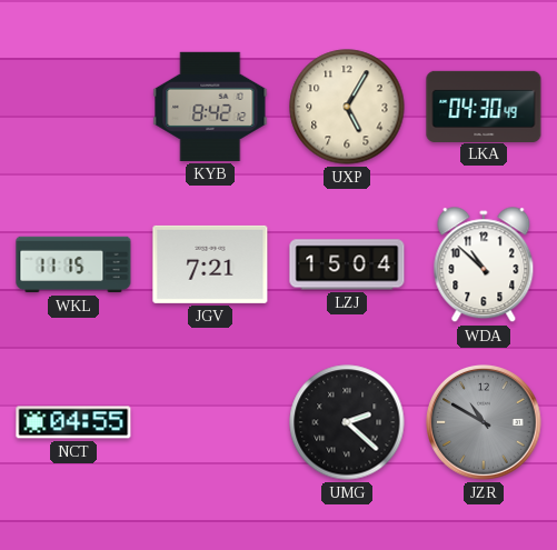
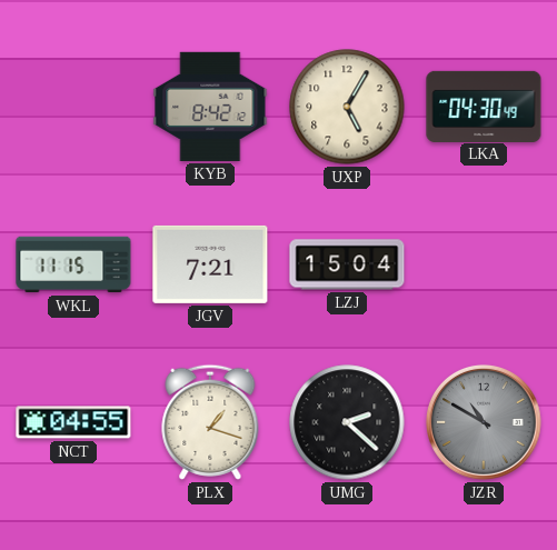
WDA: 10:52 -> none
PLX: none -> 1:18
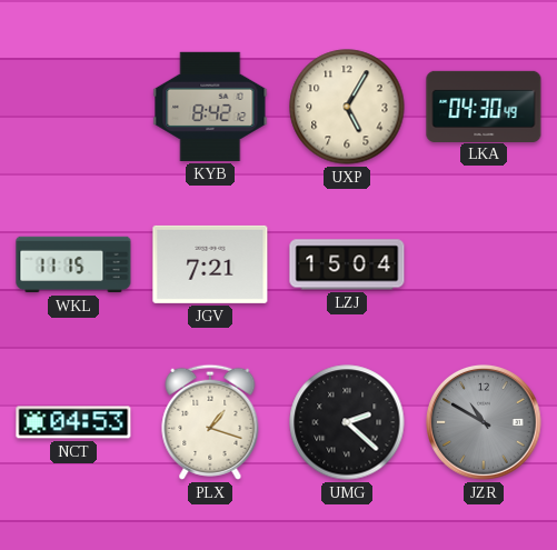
NCT: 04:55 -> 04:53
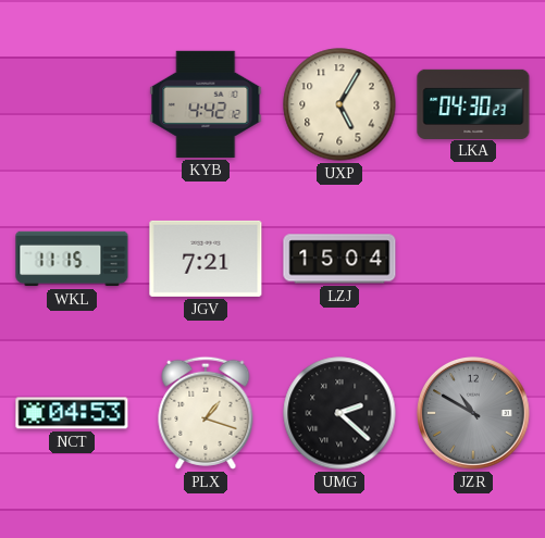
KYB: 8:42 -> 4:42
LKA: 04:30:49 -> 04:30:23
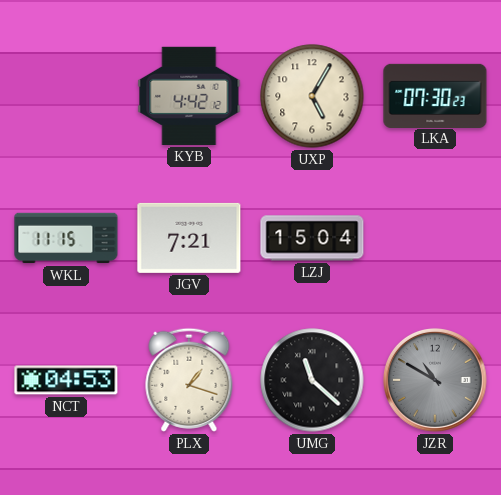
LKA: 04:30 -> 07:30
UMG: 2:22 -> 11:22
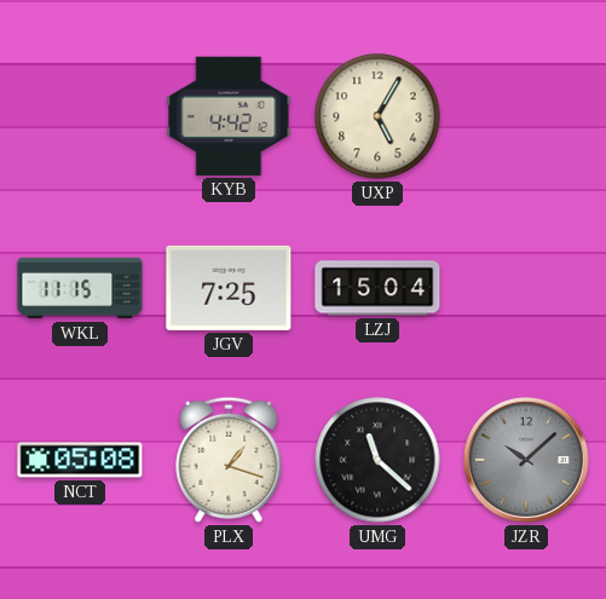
LKA: 07:30 -> none
JGV: 7:21 -> 7:25
NCT: 04:53 -> 05:08
JZR: 10:50 -> 10:08
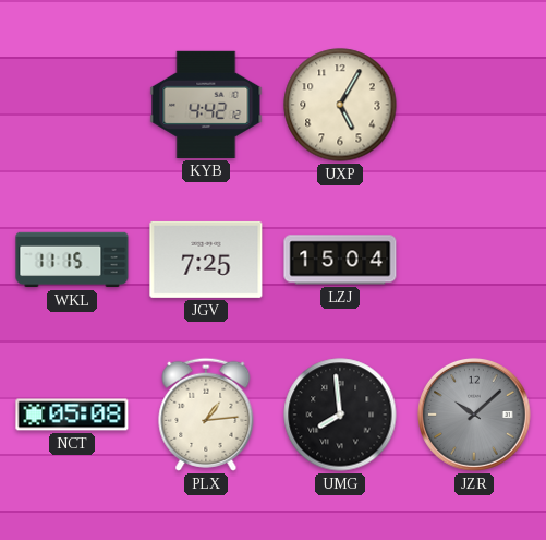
PLX: 1:18 -> 1:14
UMG: 11:22 -> 7:59
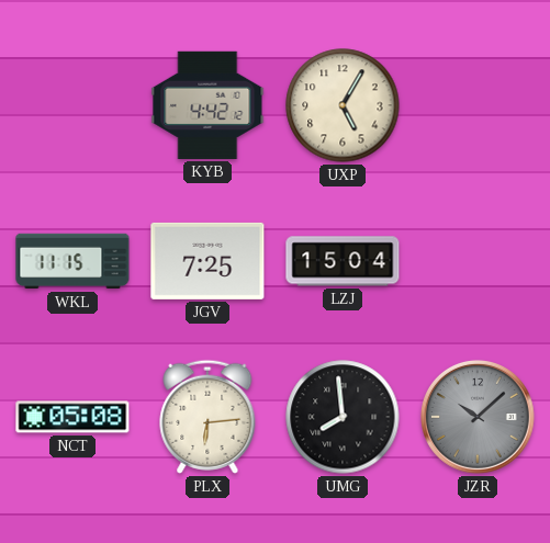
PLX: 1:14 -> 6:14
